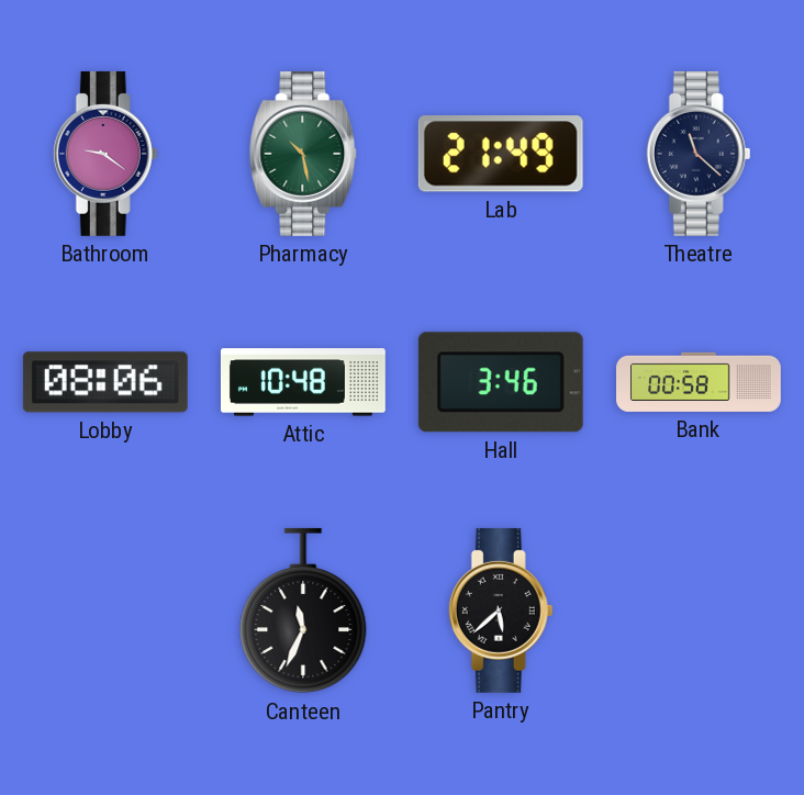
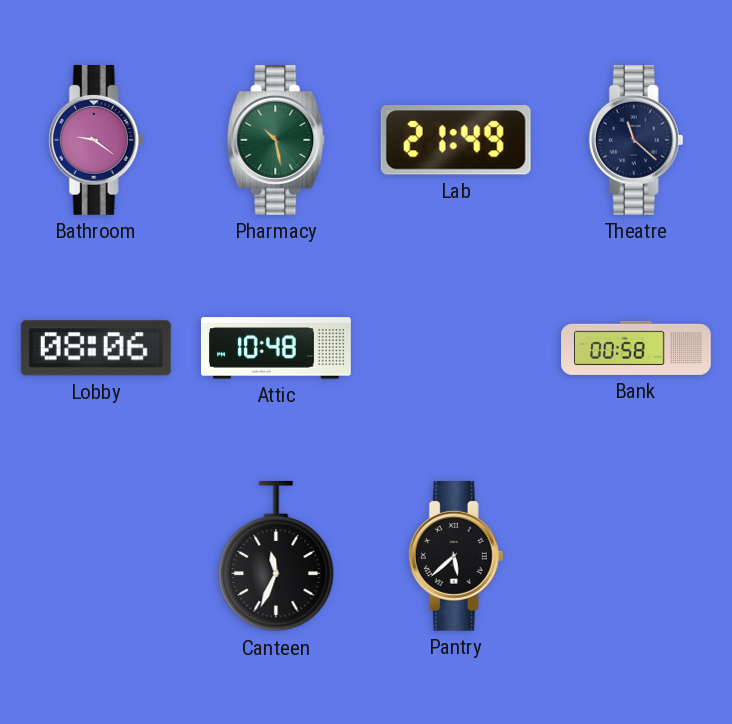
Hall: 3:46 -> none
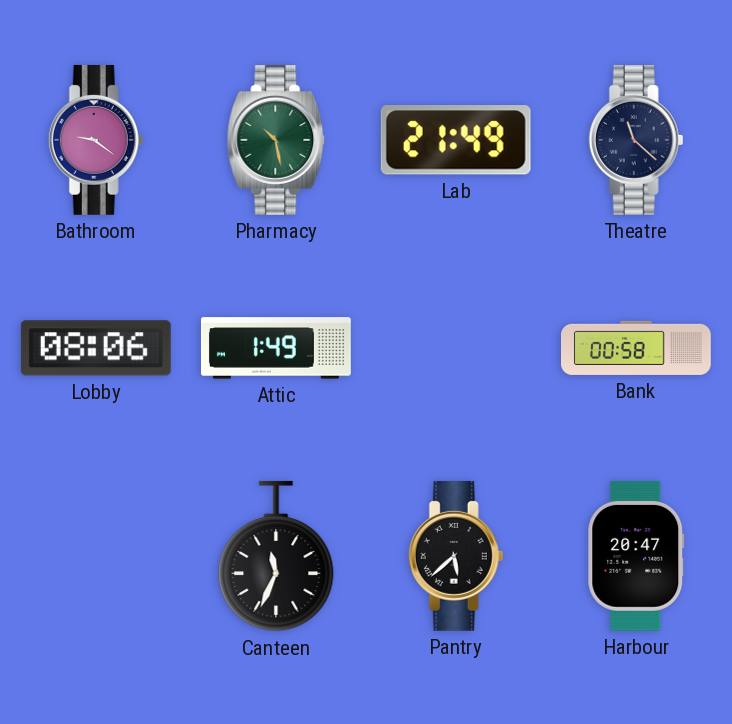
Attic: 10:48 -> 1:49
Harbour: none -> 20:47
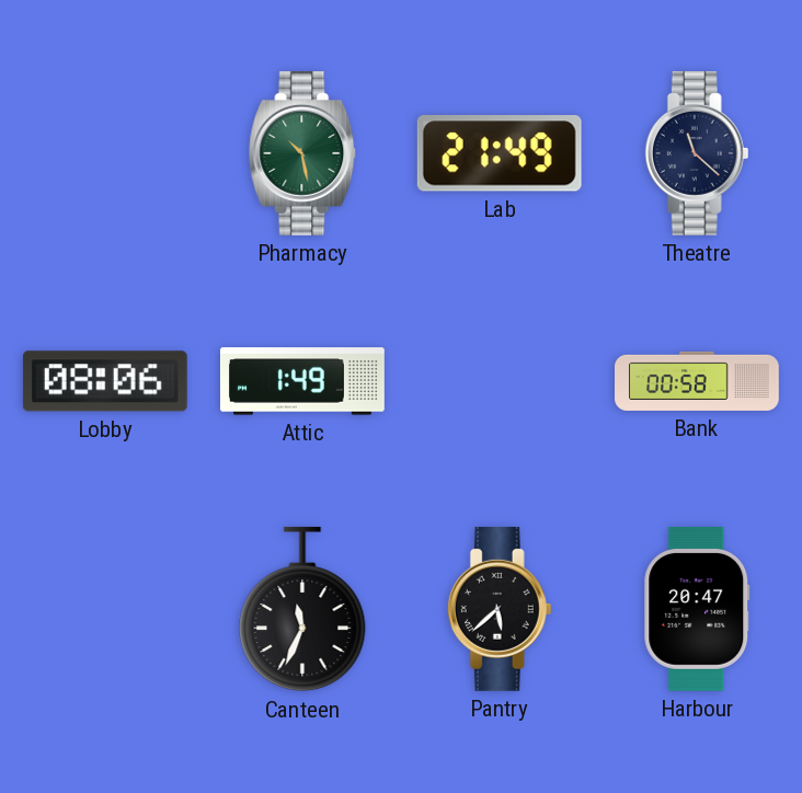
Bathroom: 9:21 -> none
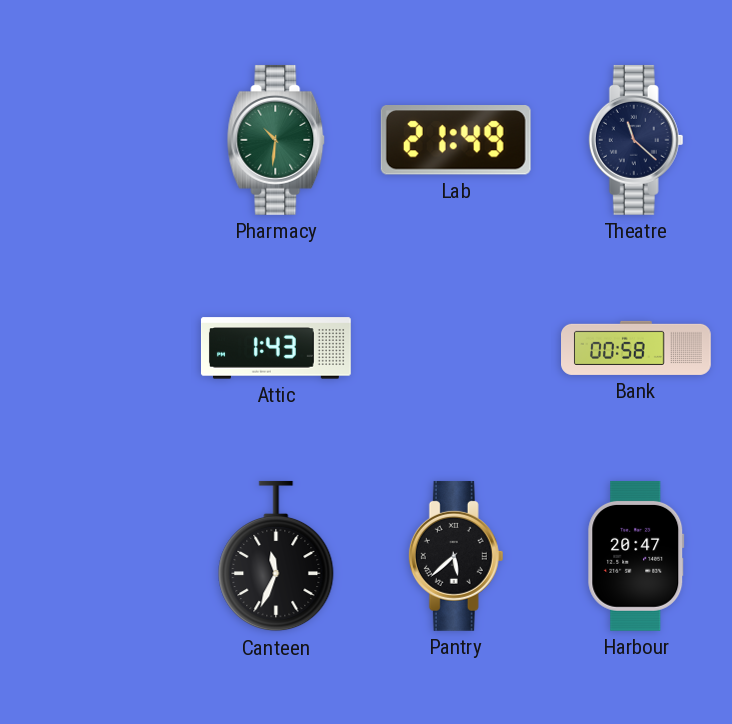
Pharmacy: 10:28 -> 10:31
Lobby: 08:06 -> none
Attic: 1:49 -> 1:43
